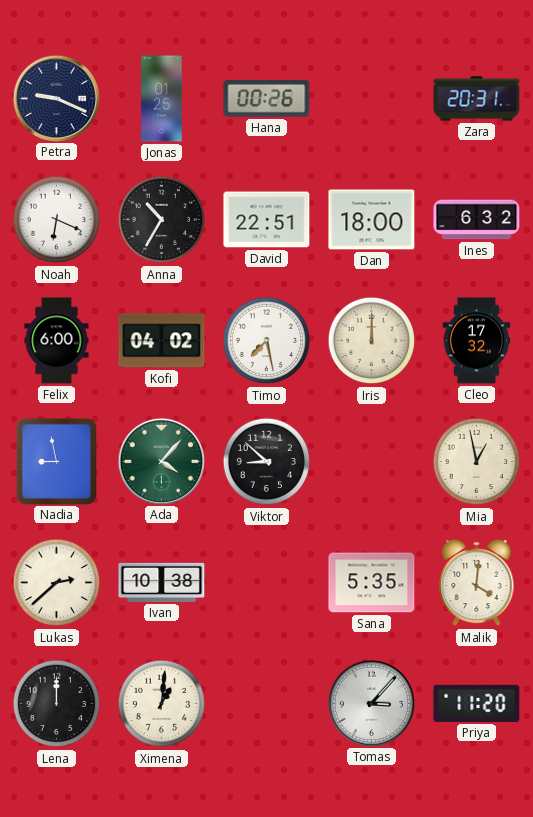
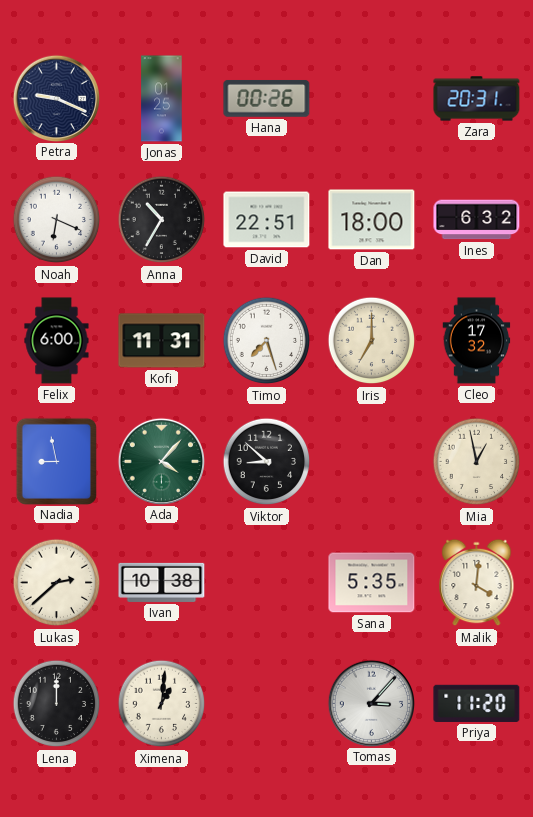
Kofi: 04:02 -> 11:31
Timo: 7:28 -> 7:27
Iris: 12:00 -> 7:00
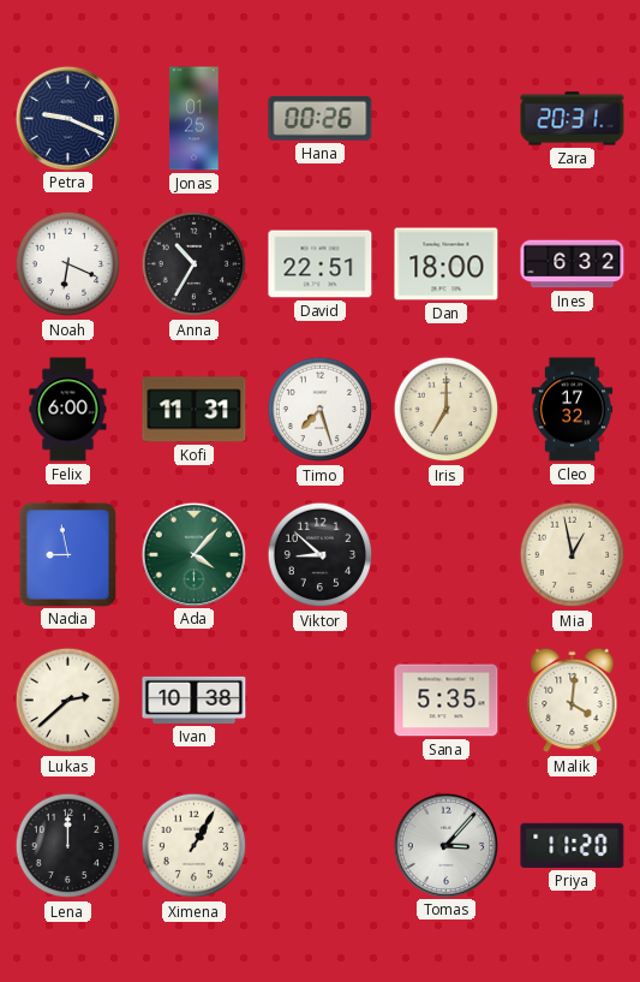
Ximena: 1:01 -> 1:05
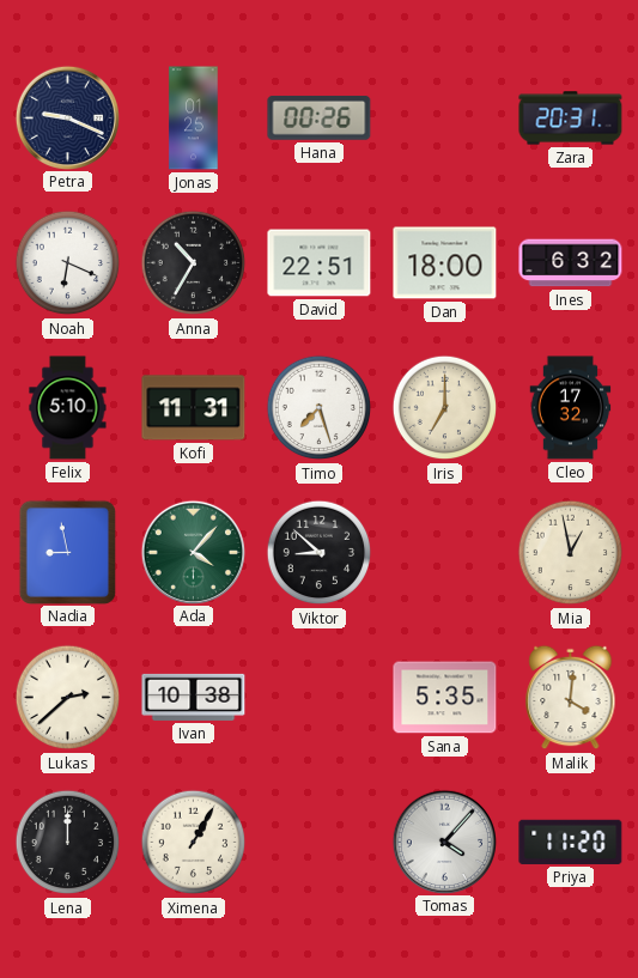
Felix: 6:00 -> 5:10
Tomas: 3:07 -> 4:07
